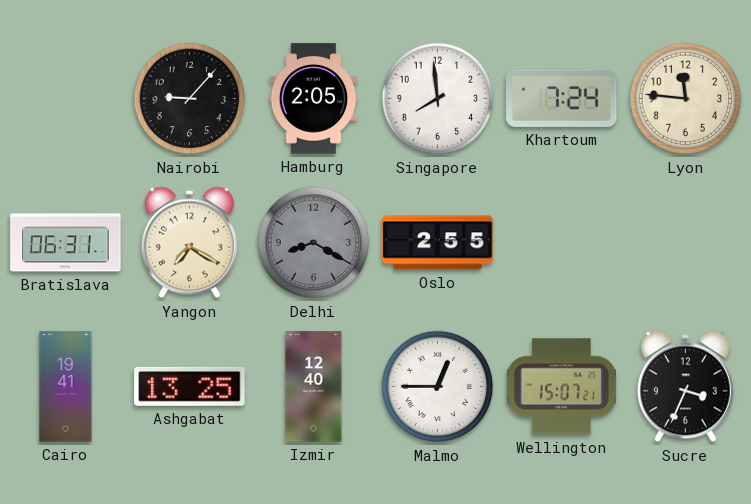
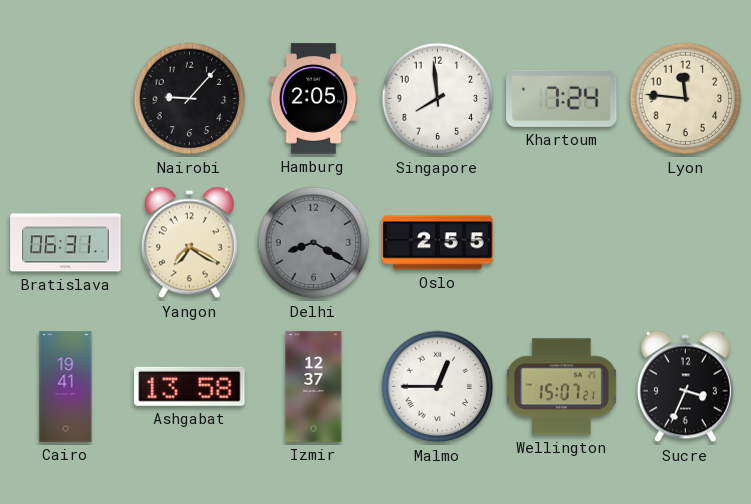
Ashgabat: 13:25 -> 13:58
Izmir: 12:40 -> 12:37
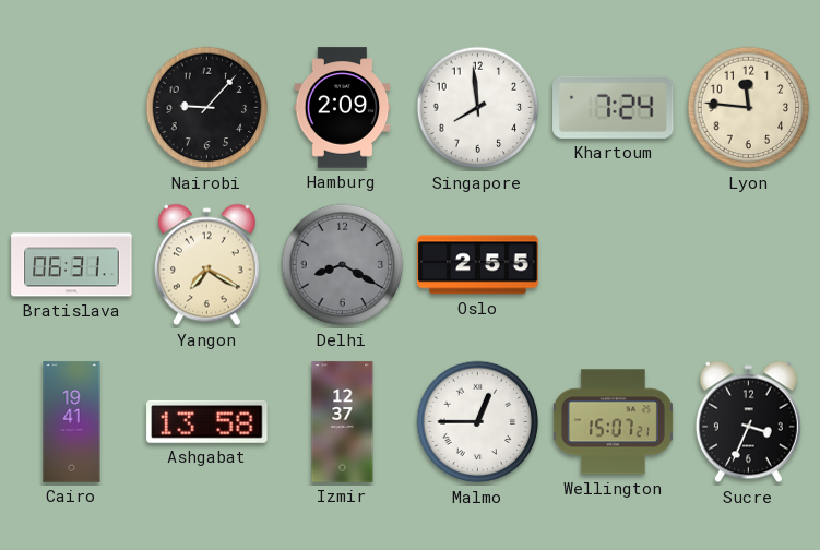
Hamburg: 2:05 -> 2:09
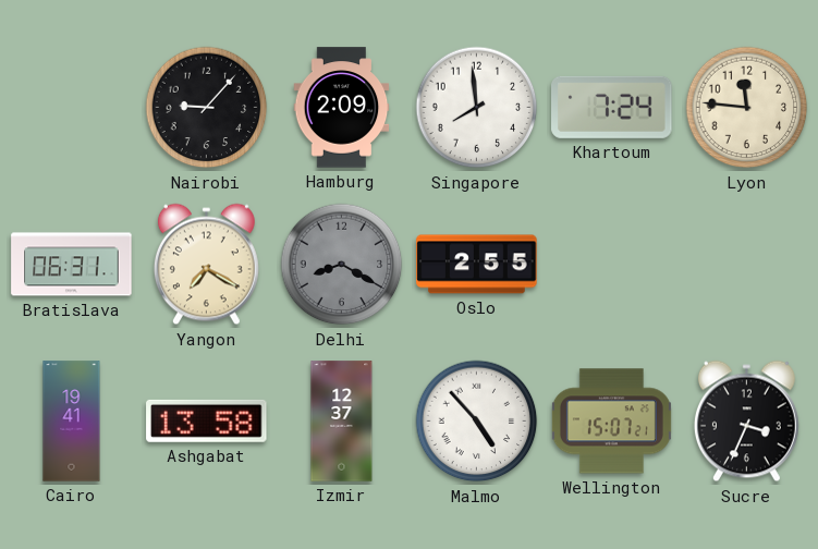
Malmo: 12:45 -> 4:53
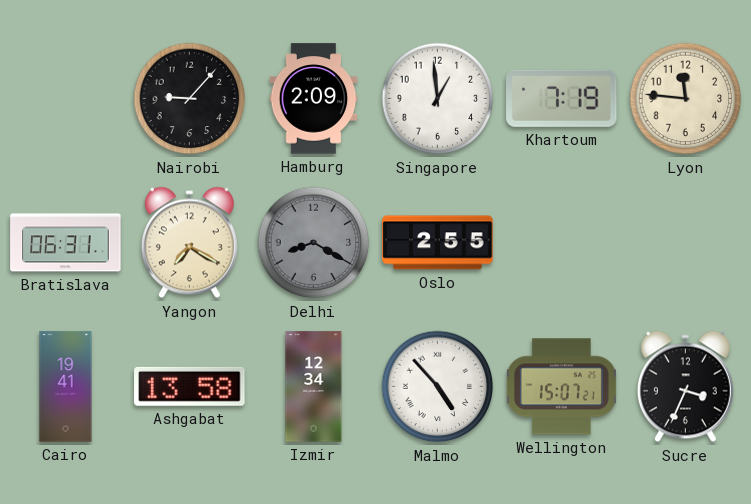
Singapore: 7:59 -> 12:59
Khartoum: 7:24 -> 7:19
Izmir: 12:37 -> 12:34
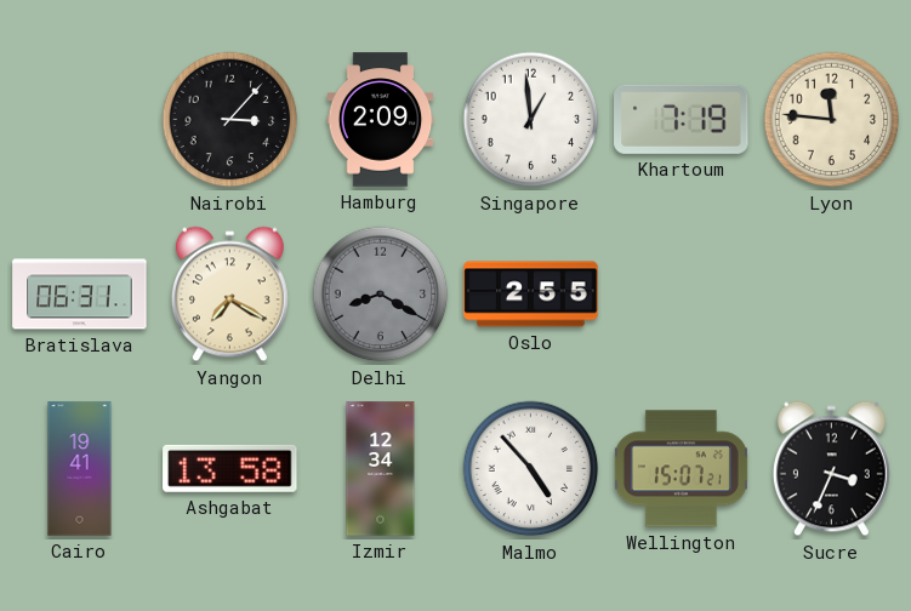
Nairobi: 9:07 -> 3:07
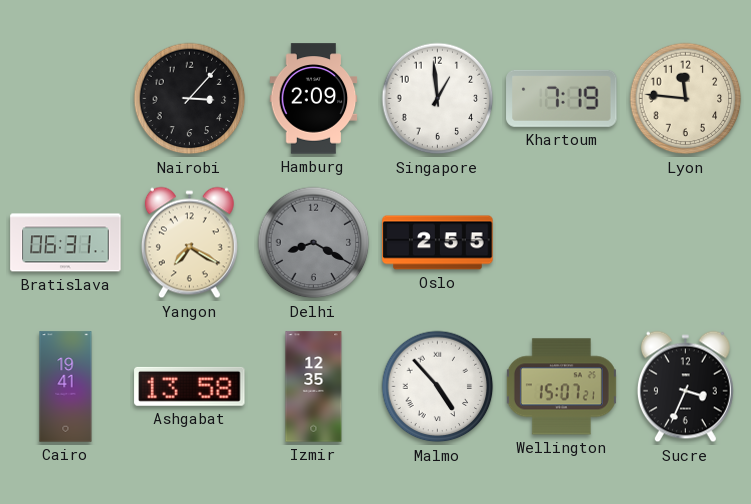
Izmir: 12:34 -> 12:35
